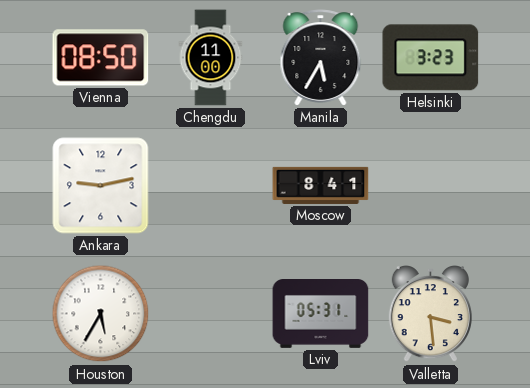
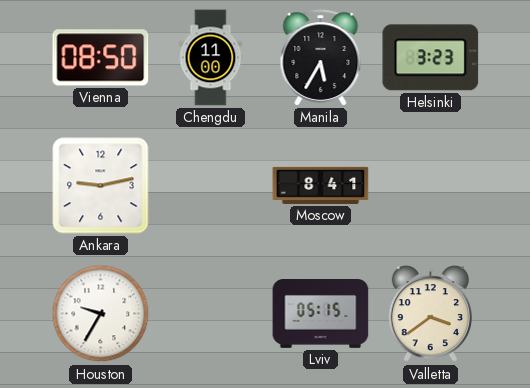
Houston: 5:35 -> 9:35
Lviv: 05:31 -> 05:15
Valletta: 3:29 -> 3:39
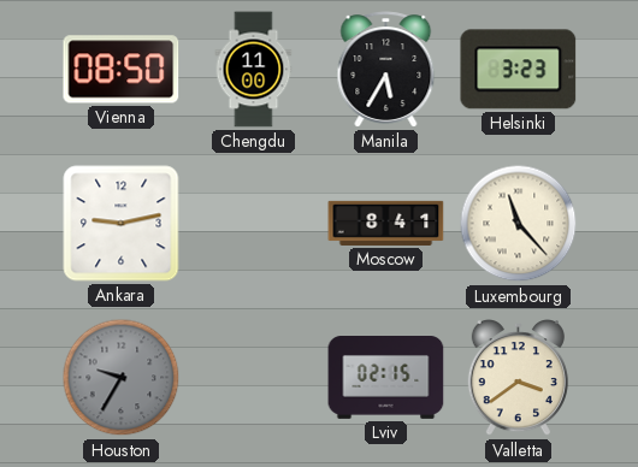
Luxembourg: none -> 11:23
Houston dial: white -> grey
Lviv: 05:15 -> 02:15
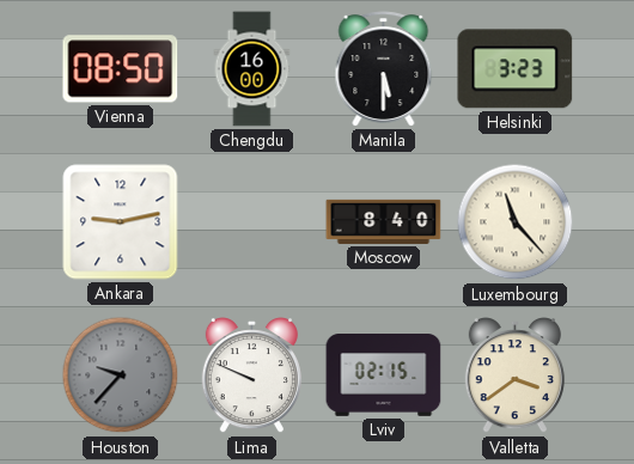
Chengdu: 11:00 -> 16:00
Manila: 5:35 -> 5:30
Moscow: 8:41 -> 8:40
Houston: 9:35 -> 9:37
Lima: none -> 9:49
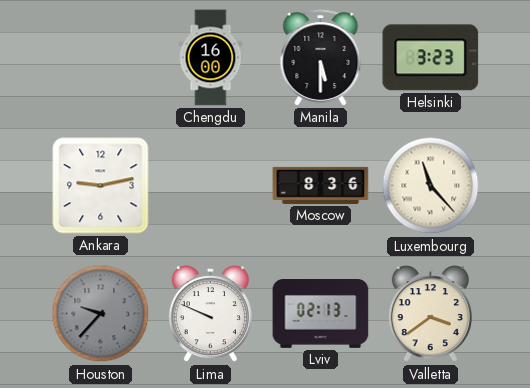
Vienna: 08:50 -> none
Moscow: 8:40 -> 8:36
Lviv: 02:15 -> 02:13
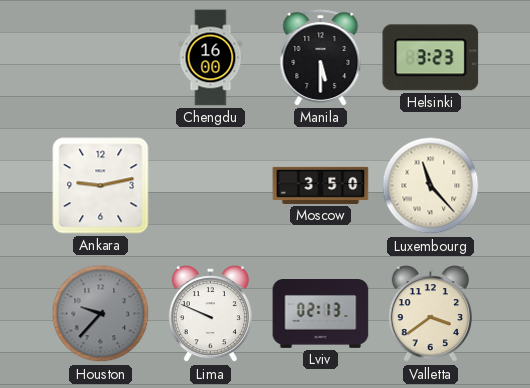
Moscow: 8:36 -> 3:50
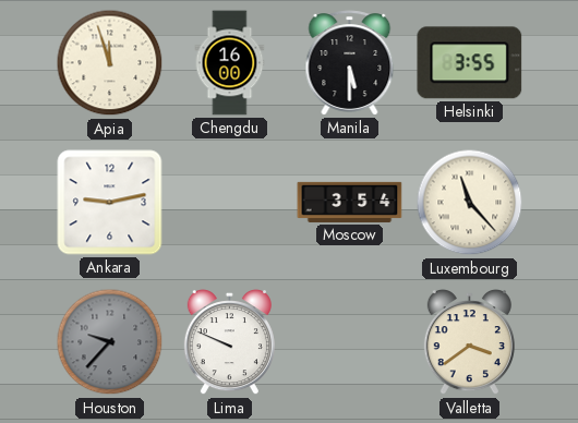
Apia: none -> 11:57
Helsinki: 3:23 -> 3:55
Moscow: 3:50 -> 3:54
Lviv: 02:13 -> none
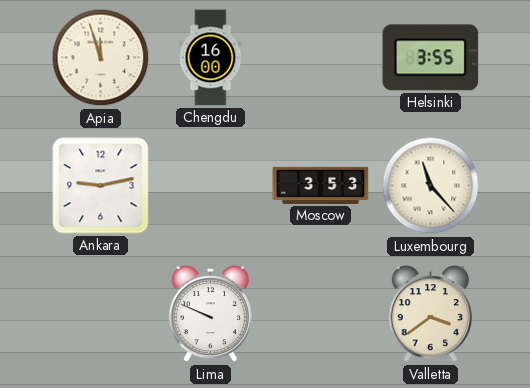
Manila: 5:30 -> none
Moscow: 3:54 -> 3:53
Houston: 9:37 -> none
